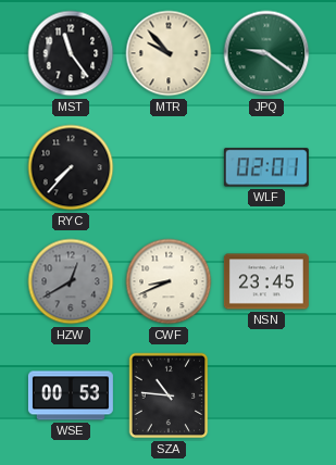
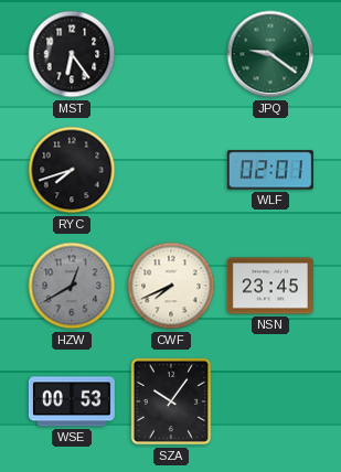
MST: 11:24 -> 6:24
MTR: 9:53 -> none
RYC: 7:37 -> 7:42
CWF: 8:41 -> 7:41
SZA: 10:46 -> 10:06
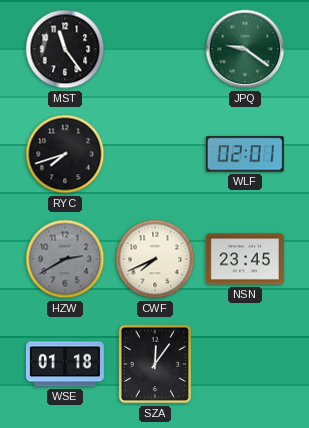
MST: 6:24 -> 11:24
HZW: 12:40 -> 2:40
WSE: 00:53 -> 01:18
SZA: 10:06 -> 12:06
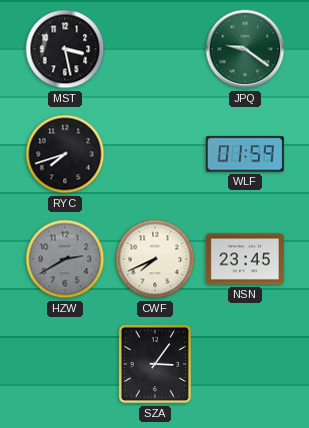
MST: 11:24 -> 3:28
WLF: 02:01 -> 01:59
WSE: 01:18 -> none
SZA: 12:06 -> 3:06
